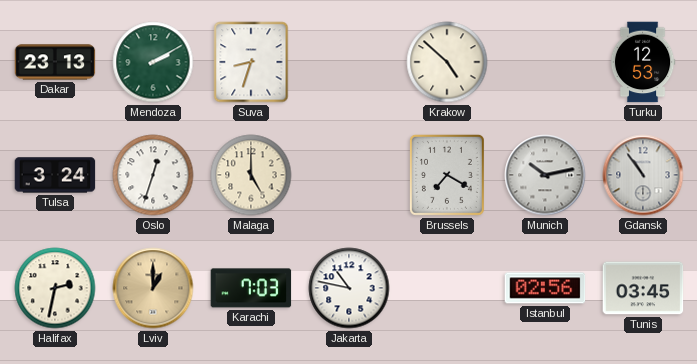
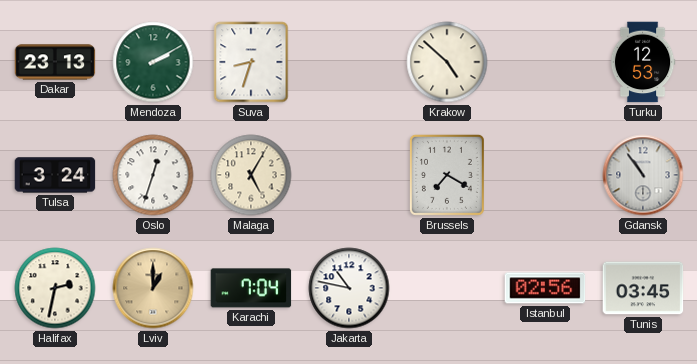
Malaga: 5:00 -> 5:05
Munich: 10:13 -> none
Karachi: 7:03 -> 7:04
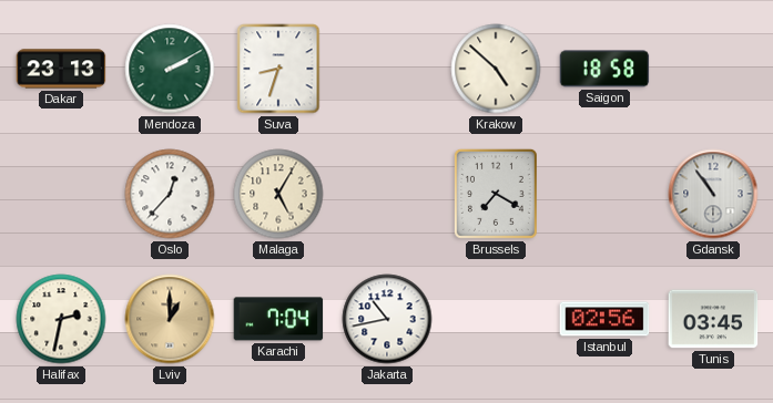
Saigon: none -> 18:58
Turku: 12:53 -> none
Tulsa: 3:24 -> none
Oslo: 12:33 -> 12:37
Jakarta: 10:47 -> 10:43
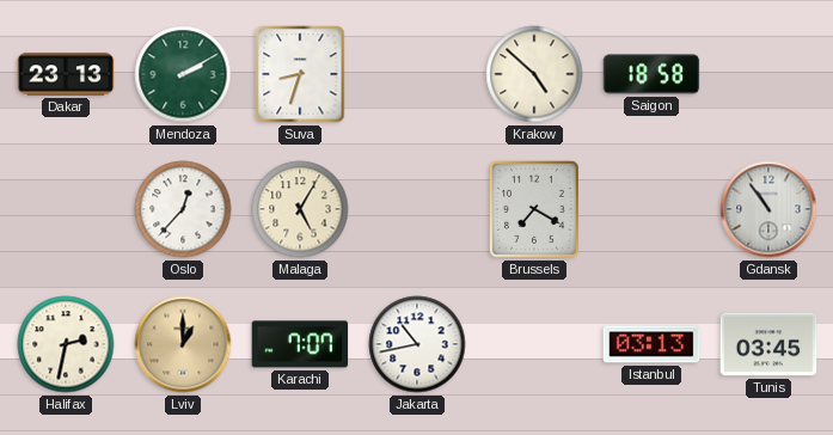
Karachi: 7:04 -> 7:07
Istanbul: 02:56 -> 03:13
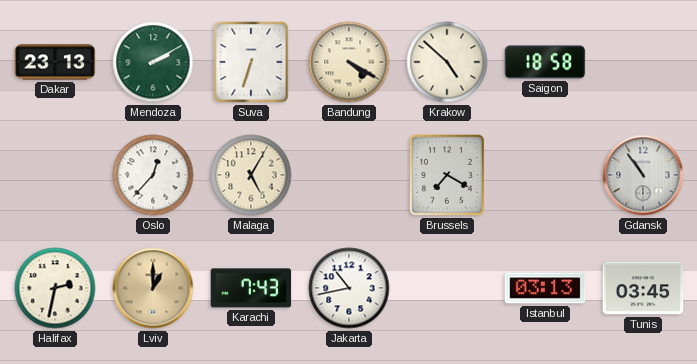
Suva: 8:33 -> 6:33
Bandung: none -> 4:20
Karachi: 7:07 -> 7:43
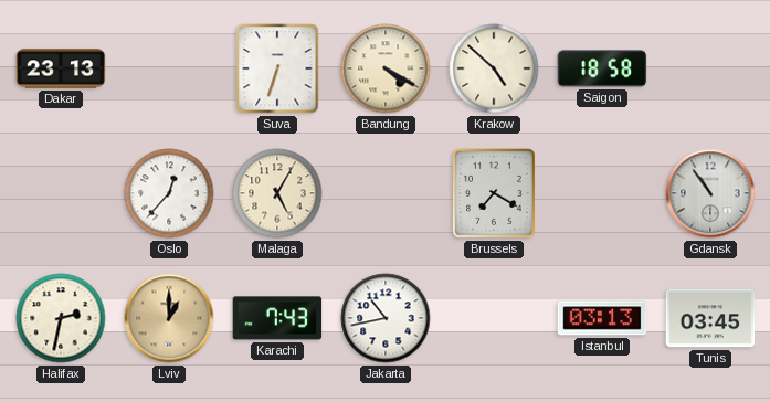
Mendoza: 2:10 -> none
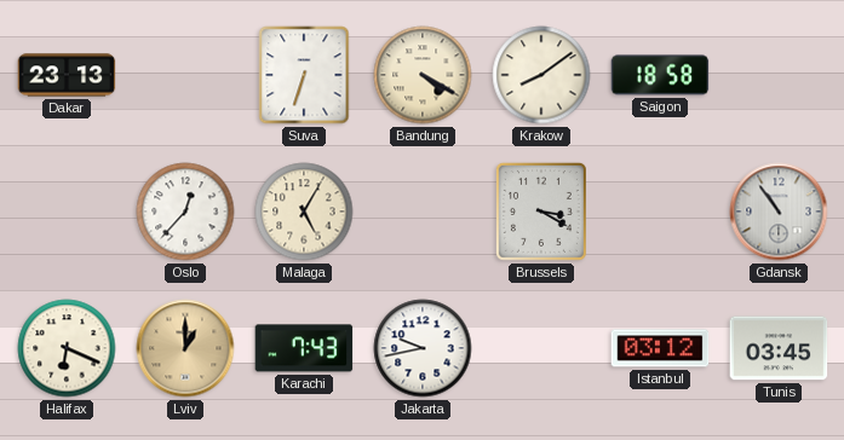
Krakow: 4:52 -> 8:09
Brussels: 7:20 -> 3:20
Halifax: 2:32 -> 6:19
Jakarta: 10:43 -> 9:43
Istanbul: 03:13 -> 03:12
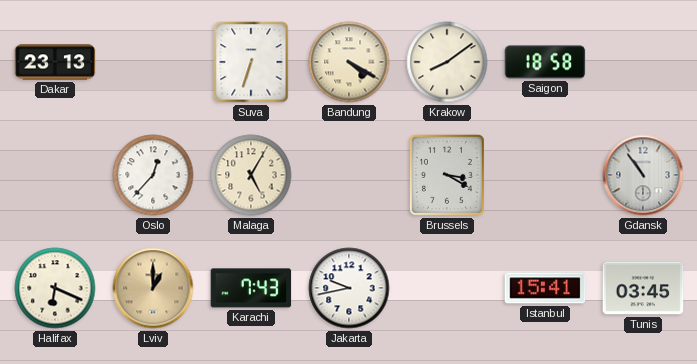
Istanbul: 03:12 -> 15:41
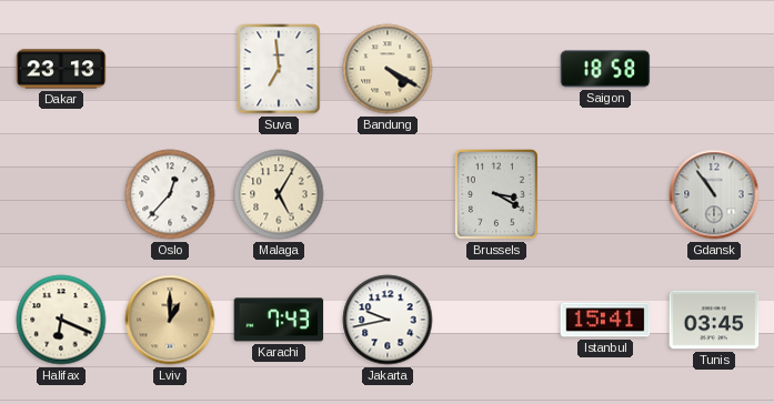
Suva: 6:33 -> 6:59
Krakow: 8:09 -> none
